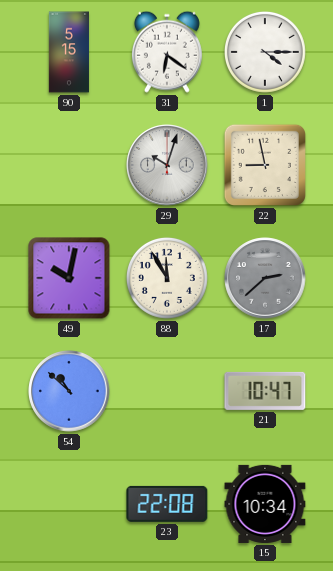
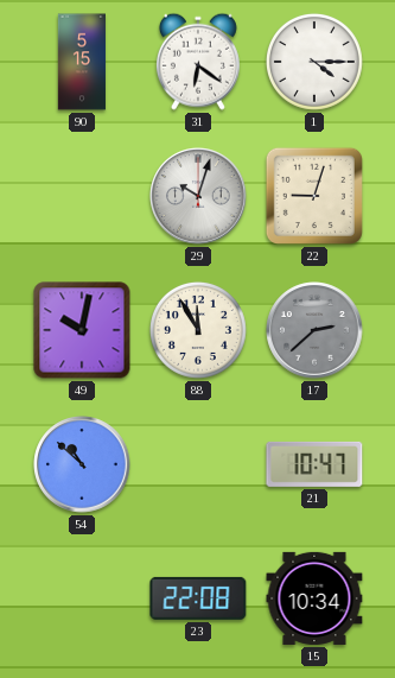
22: 8:58 -> 9:03
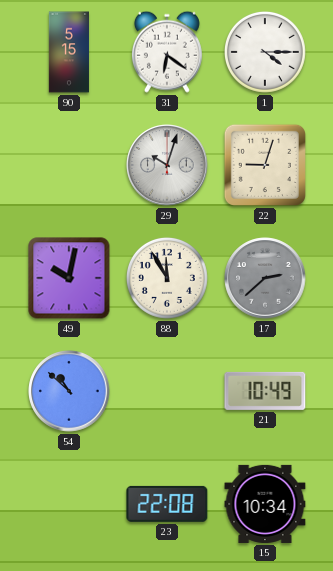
21: 10:47 -> 10:49
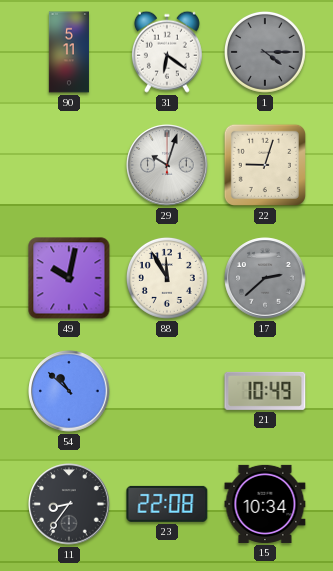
90: 5:15 -> 5:11
1 dial: white -> grey
11: none -> 8:36
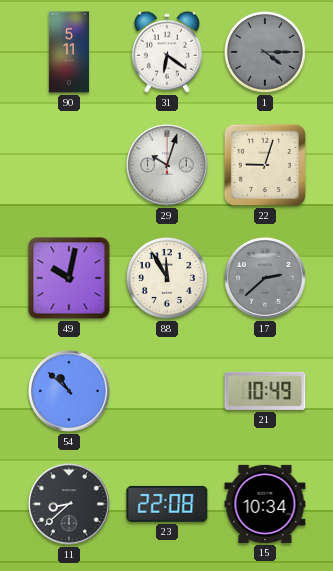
11: 8:36 -> 8:38
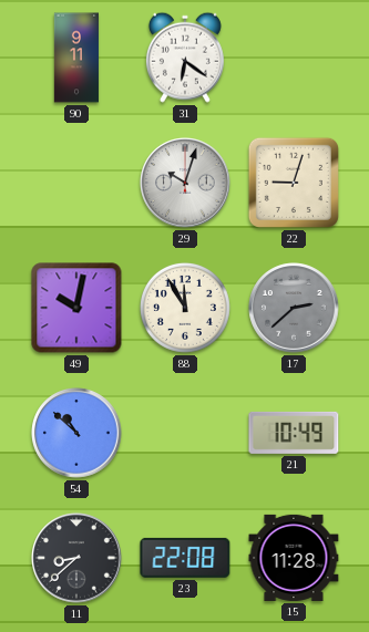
90: 5:11 -> 9:11
1: 4:15 -> none
15: 10:34 -> 11:28
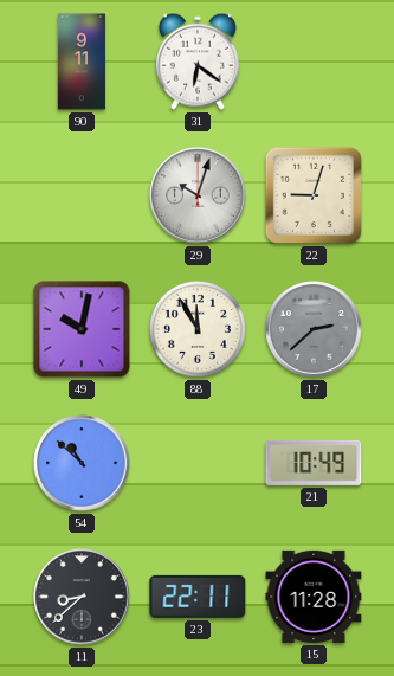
23: 22:08 -> 22:11
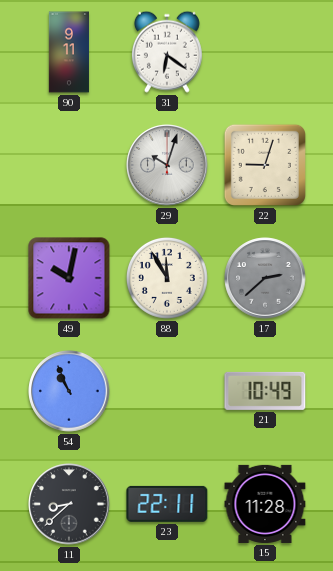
54: 10:52 -> 10:56
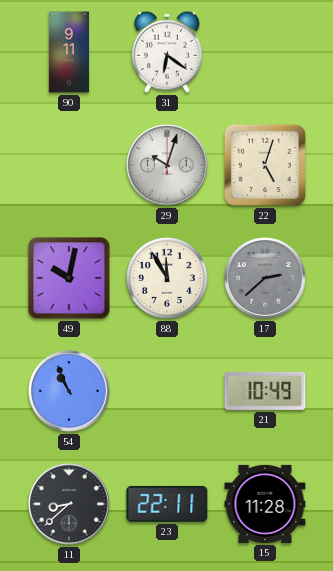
22: 9:03 -> 5:03
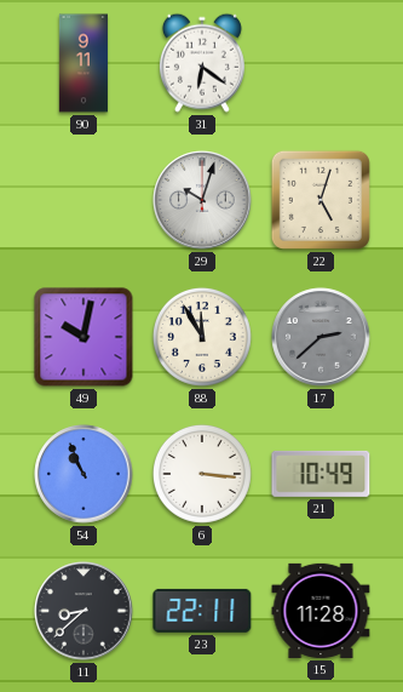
6: none -> 3:16
